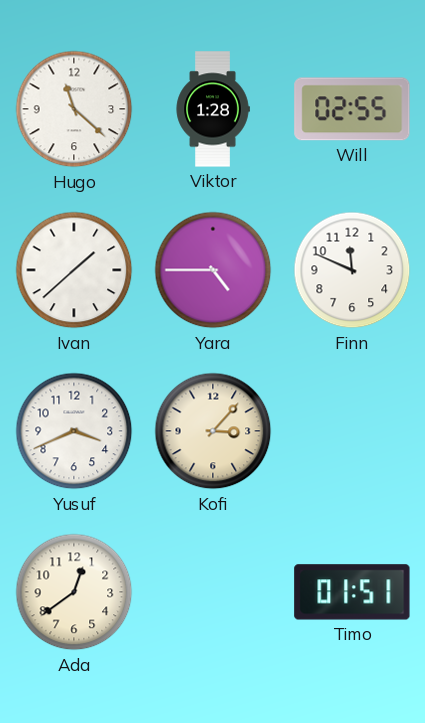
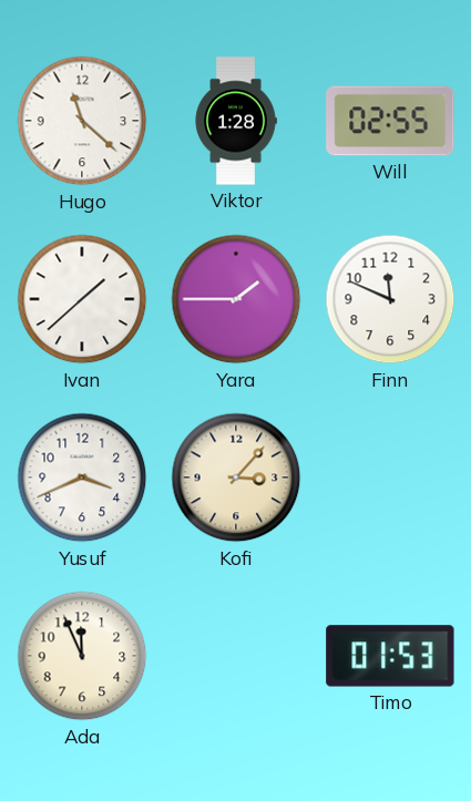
Yara: 4:45 -> 1:45
Ada: 12:39 -> 11:56
Timo: 01:51 -> 01:53
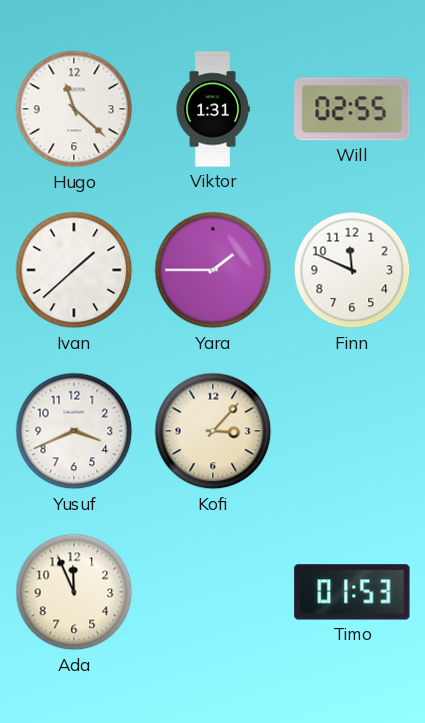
Viktor: 1:28 -> 1:31
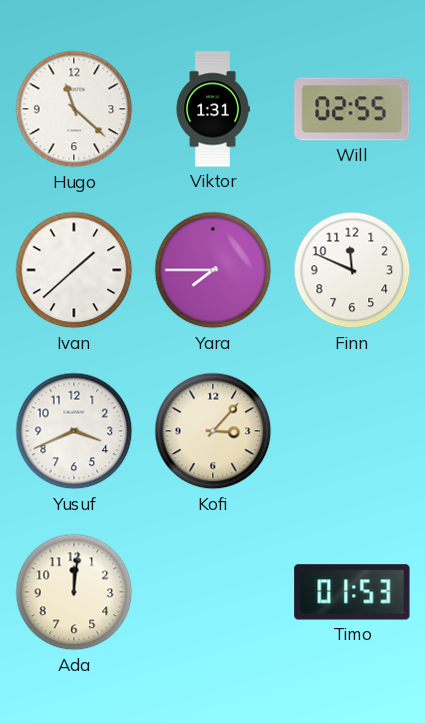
Yara: 1:45 -> 7:45
Ada: 11:56 -> 12:01
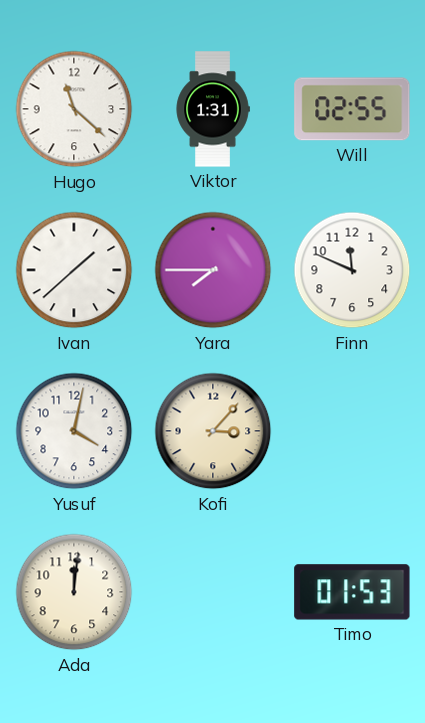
Yusuf: 3:41 -> 4:02
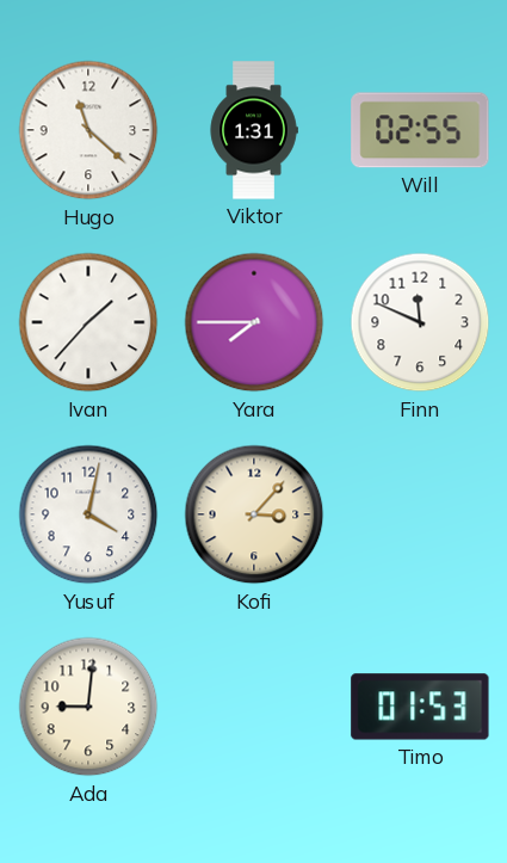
Ivan: 1:38 -> 1:37
Ada: 12:01 -> 9:01
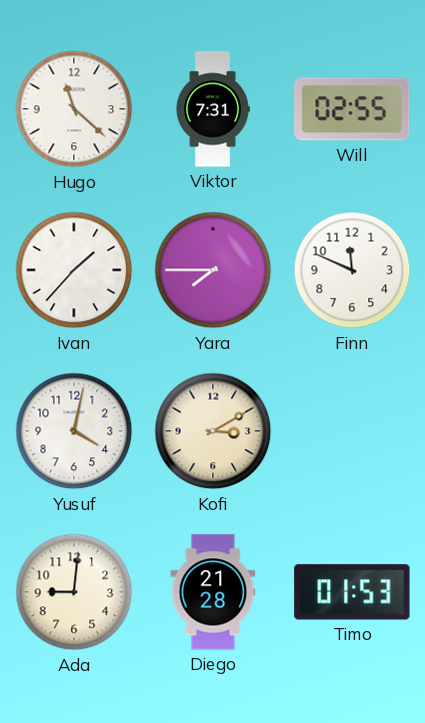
Viktor: 1:31 -> 7:31
Kofi: 3:07 -> 3:10
Diego: none -> 21:28
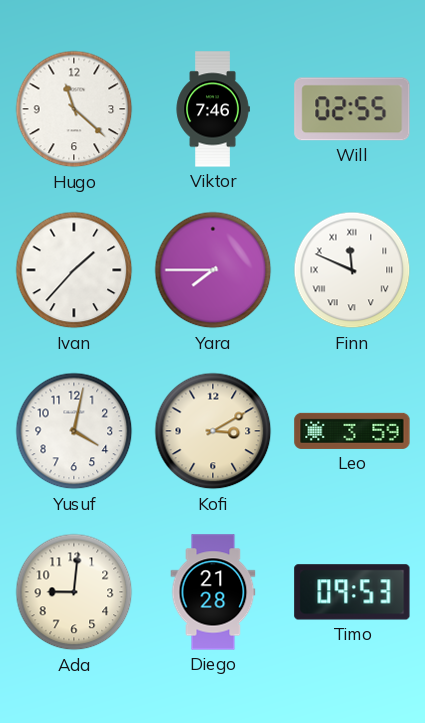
Viktor: 7:31 -> 7:46
Finn numerals: Arabic -> Roman
Leo: none -> 3:59
Timo: 01:53 -> 09:53
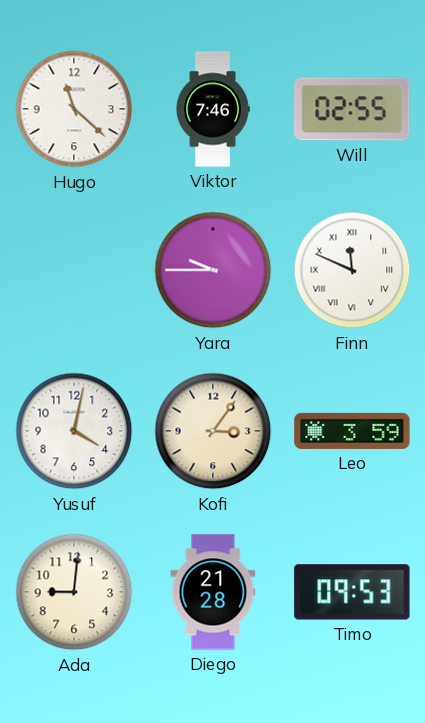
Ivan: 1:37 -> none
Yara: 7:45 -> 9:45
Kofi: 3:10 -> 3:06
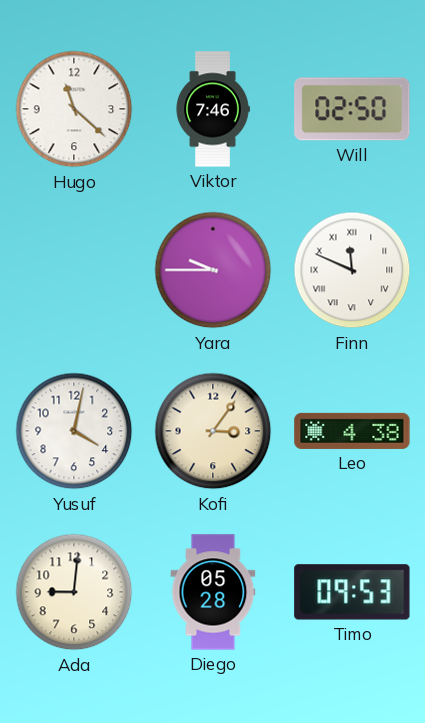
Will: 02:55 -> 02:50
Leo: 3:59 -> 4:38
Diego: 21:28 -> 05:28
